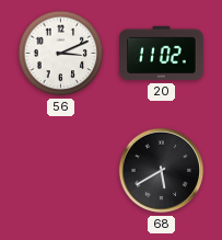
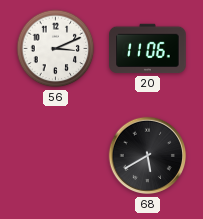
20: 11:02 -> 11:06
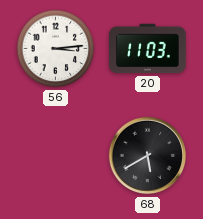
56: 3:11 -> 3:14
20: 11:06 -> 11:03
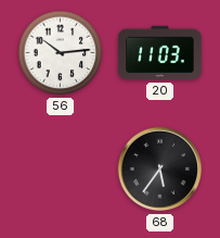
56: 3:14 -> 10:14
68: 5:40 -> 5:36
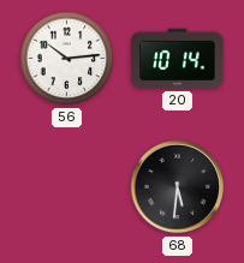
20: 11:03 -> 10:14
68: 5:36 -> 5:31
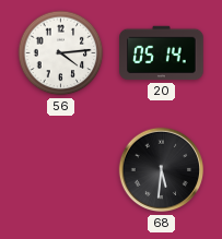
56: 10:14 -> 4:14
20: 10:14 -> 05:14
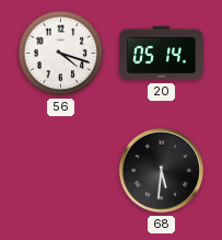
56: 4:14 -> 4:18
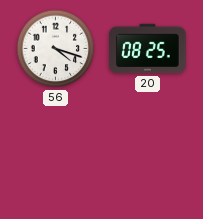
20: 05:14 -> 08:25
68: 5:31 -> none
